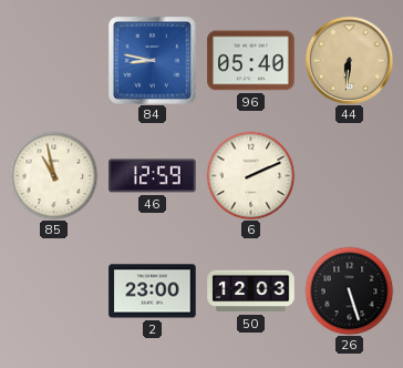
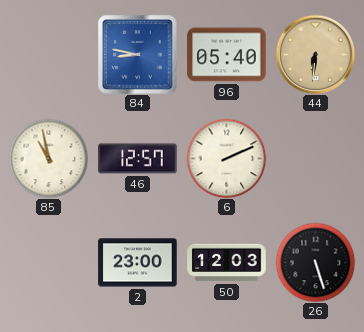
46: 12:59 -> 12:57
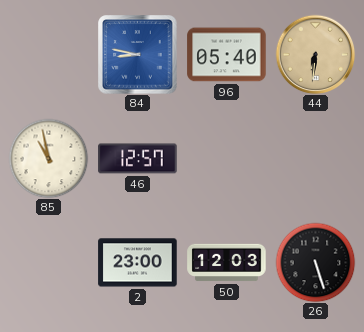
6: 2:11 -> none
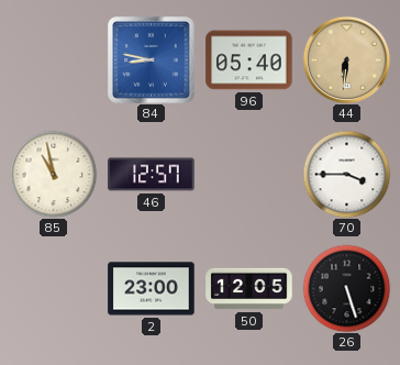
70: none -> 3:45
50: 12:03 -> 12:05
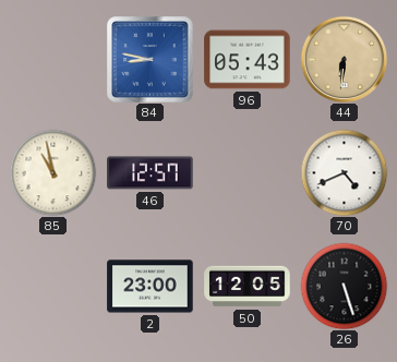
96: 05:40 -> 05:43
70: 3:45 -> 4:41
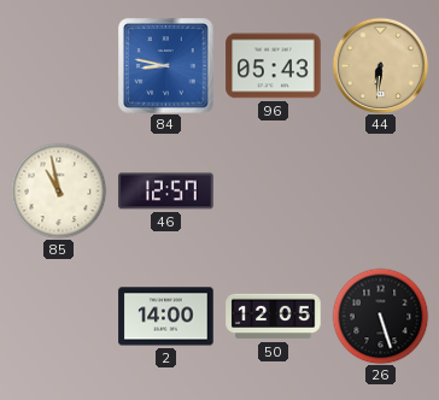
70: 4:41 -> none
2: 23:00 -> 14:00
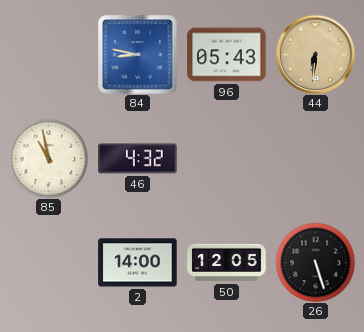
46: 12:57 -> 4:32
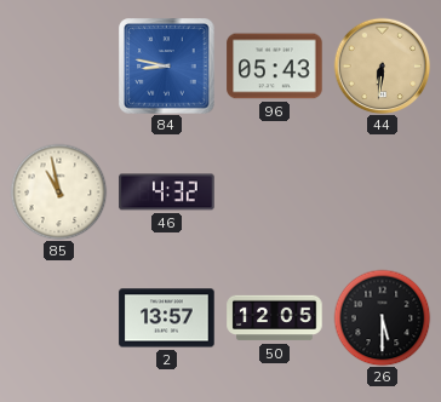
2: 14:00 -> 13:57
26: 5:27 -> 5:30
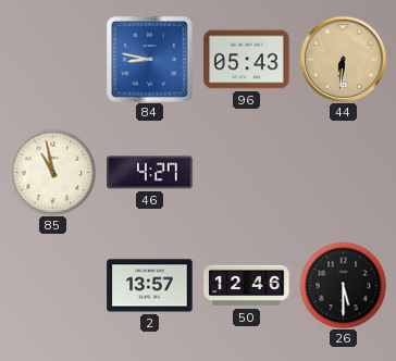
46: 4:32 -> 4:27
50: 12:05 -> 12:46
